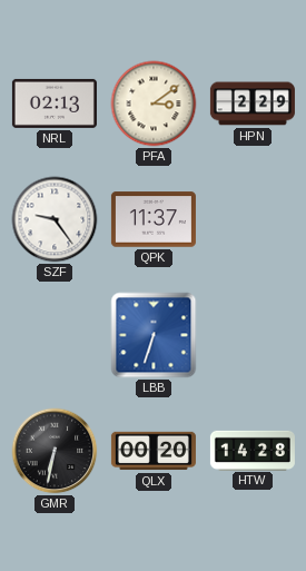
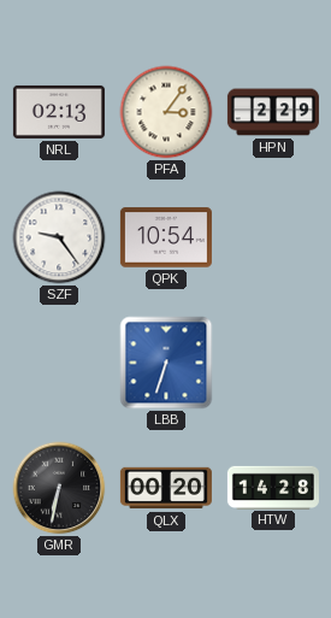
PFA: 3:09 -> 3:06
QPK: 11:37 -> 10:54
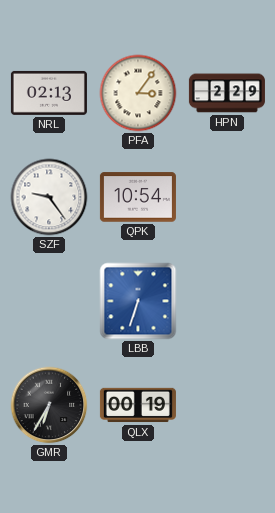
GMR: 6:32 -> 6:35
QLX: 00:20 -> 00:19
HTW: 14:28 -> none
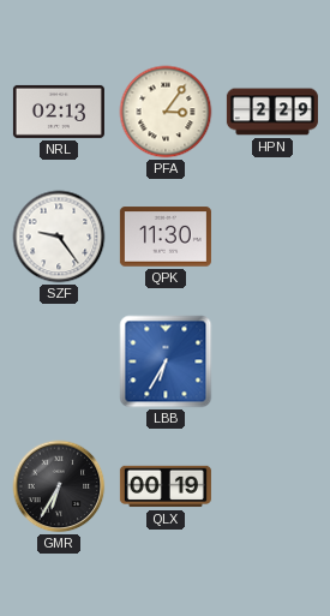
QPK: 10:54 -> 11:30
LBB: 6:33 -> 6:35
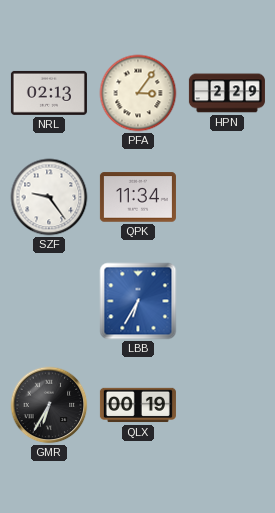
QPK: 11:30 -> 11:34
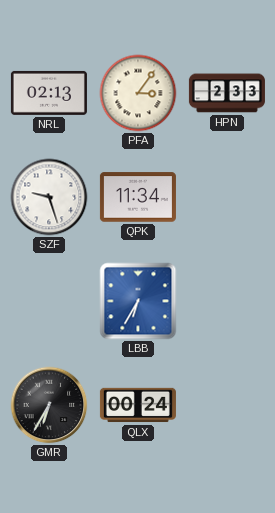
HPN: 2:29 -> 2:33
SZF: 9:24 -> 9:27
QLX: 00:19 -> 00:24
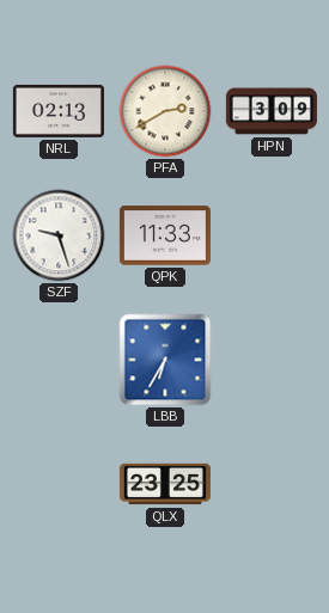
PFA: 3:06 -> 2:40
HPN: 2:33 -> 3:09
QPK: 11:34 -> 11:33
GMR: 6:35 -> none
QLX: 00:24 -> 23:25
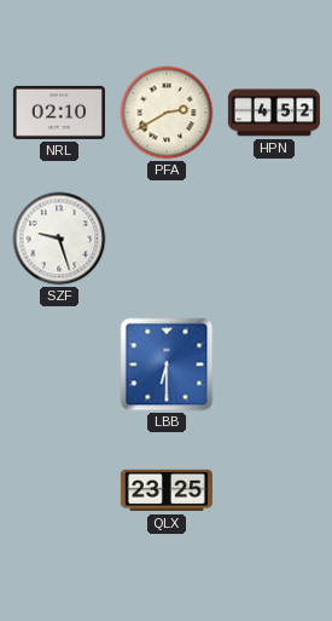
NRL: 02:13 -> 02:10
HPN: 3:09 -> 4:52
QPK: 11:33 -> none
LBB: 6:35 -> 6:30
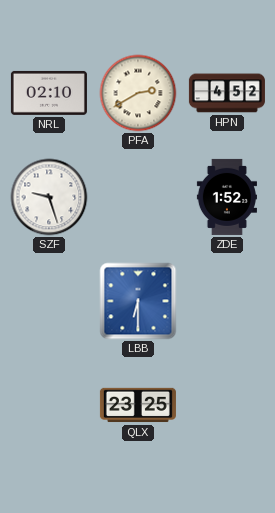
ZDE: none -> 1:52
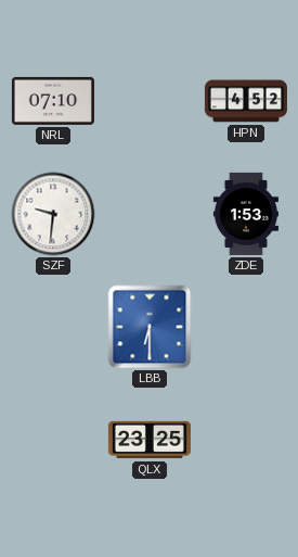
NRL: 02:10 -> 07:10
PFA: 2:40 -> none
SZF: 9:27 -> 9:31
ZDE: 1:52 -> 1:53
